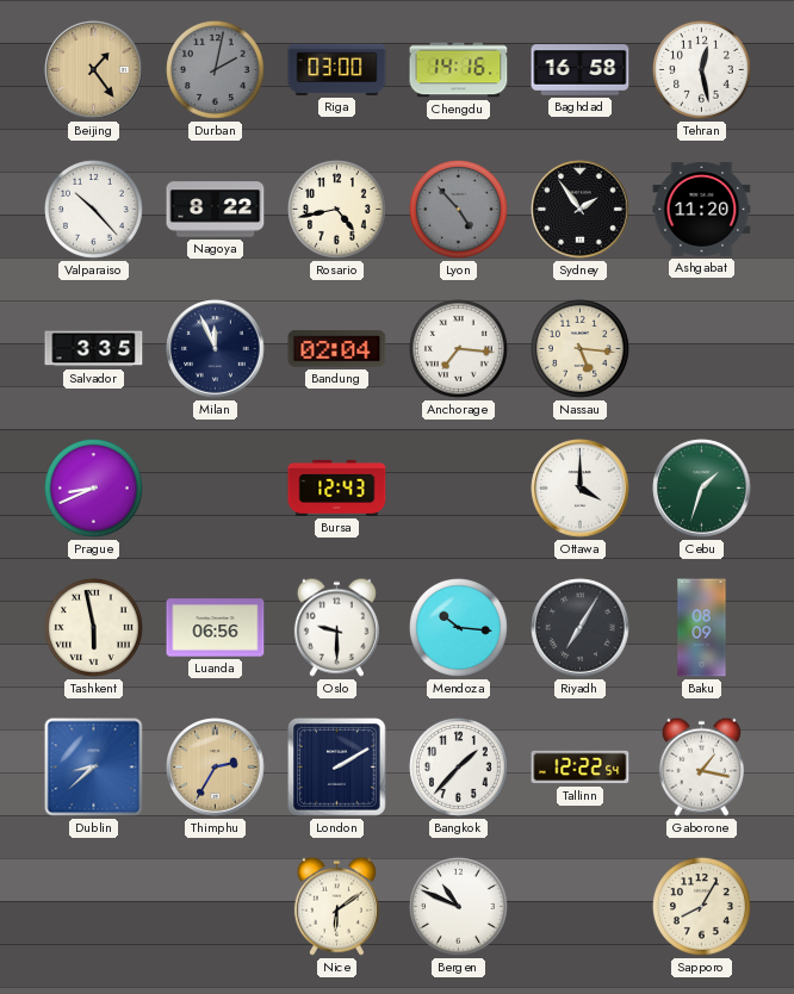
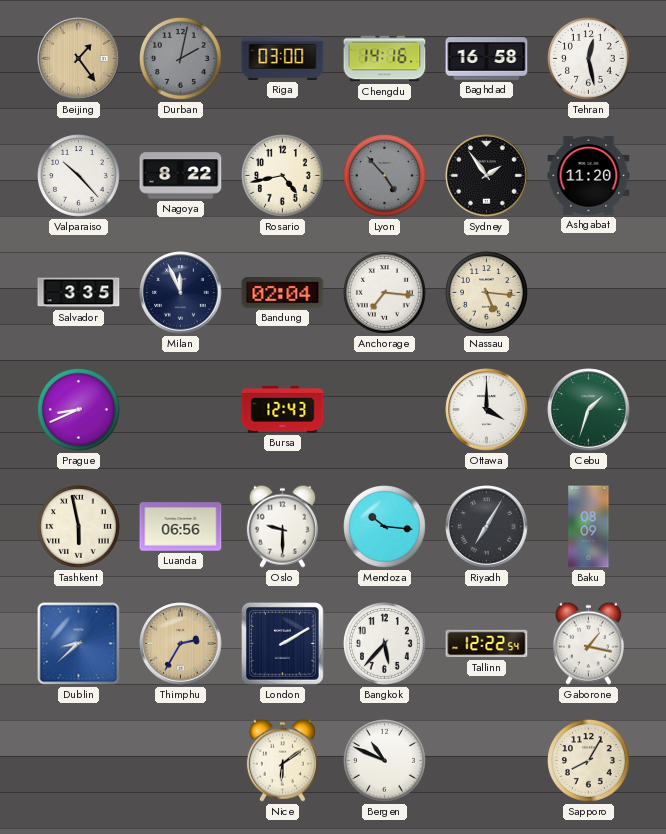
Bangkok: 1:37 -> 5:37
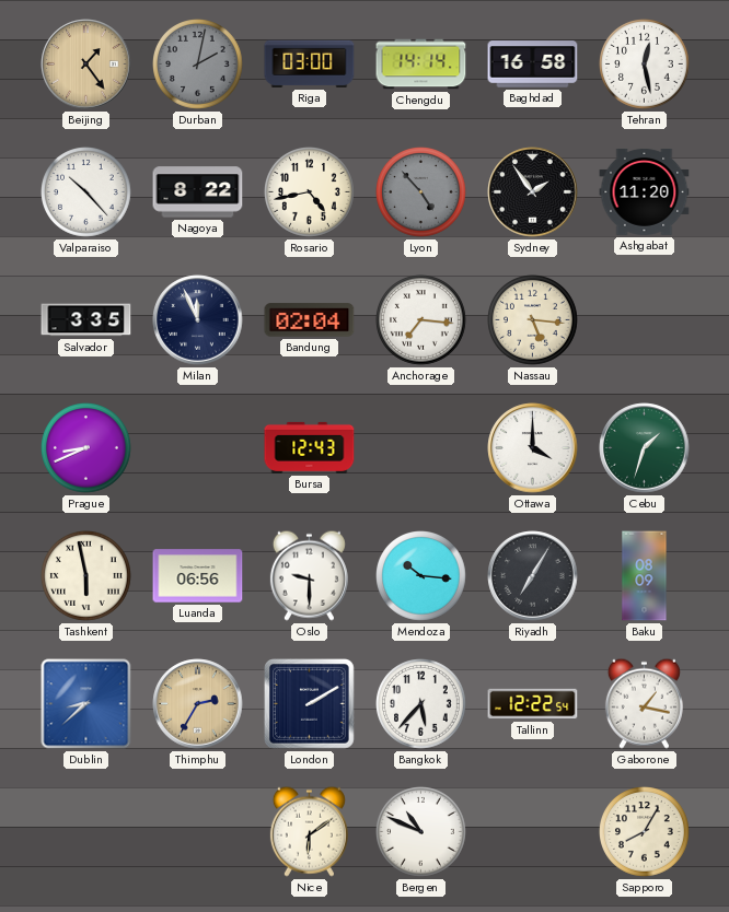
Chengdu: 14:16 -> 14:14
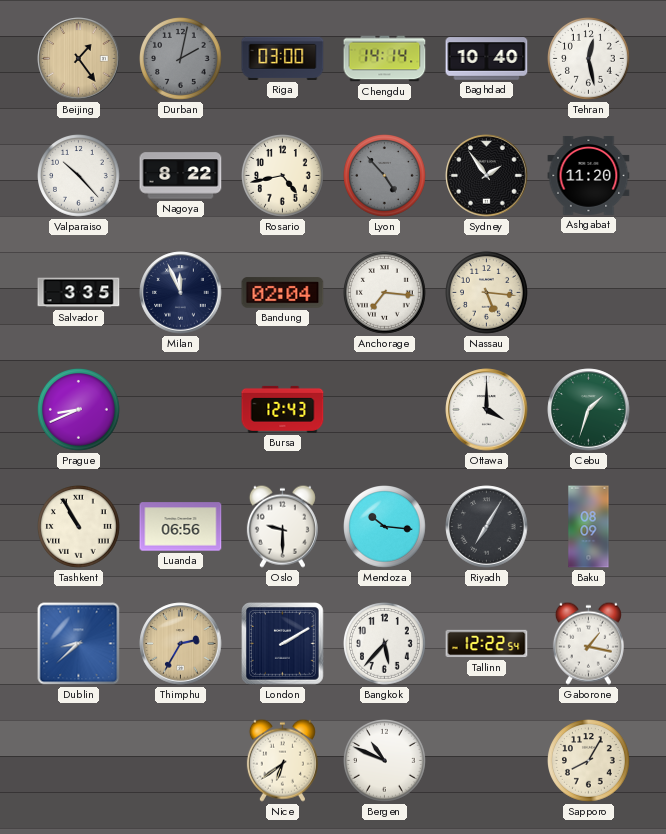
Baghdad: 16:58 -> 10:40
Tashkent: 5:58 -> 10:55
Nice: 6:09 -> 6:39
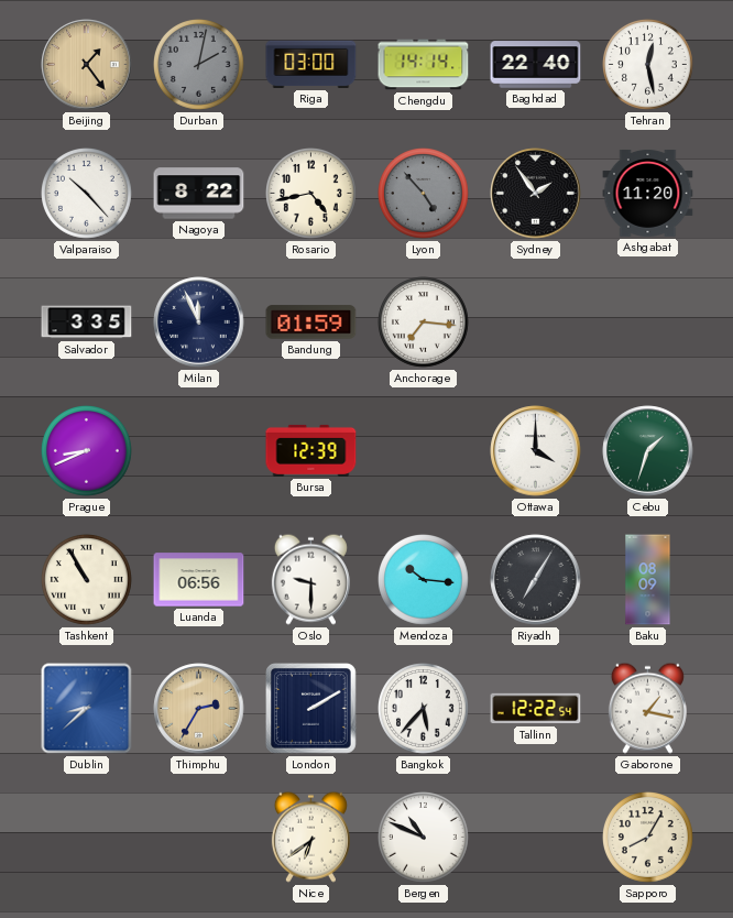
Baghdad: 10:40 -> 22:40
Bandung: 02:04 -> 01:59
Nassau: 5:16 -> none
Bursa: 12:43 -> 12:39
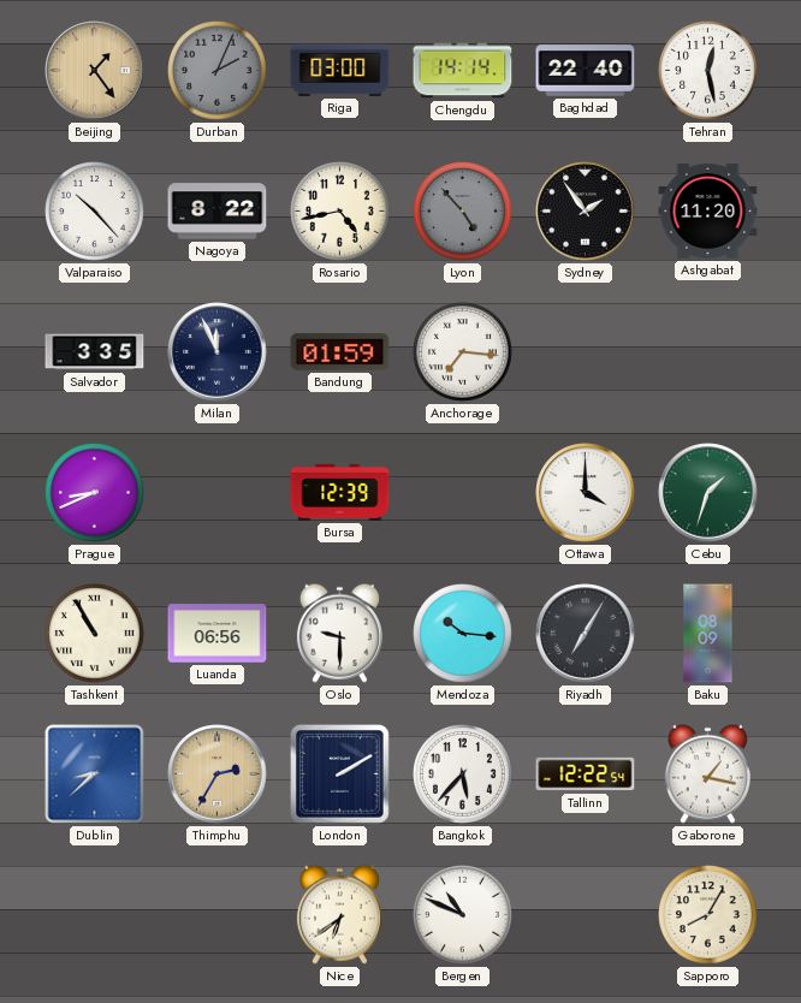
Durban: 2:02 -> 2:04
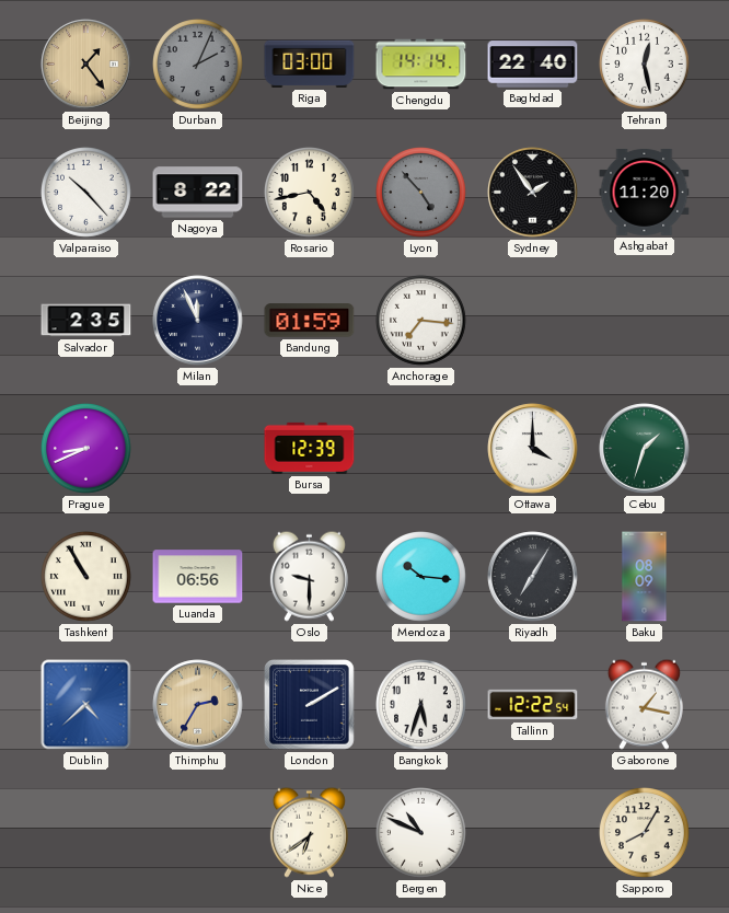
Salvador: 3:35 -> 2:35
Dublin: 8:38 -> 4:38
Bangkok: 5:37 -> 5:33
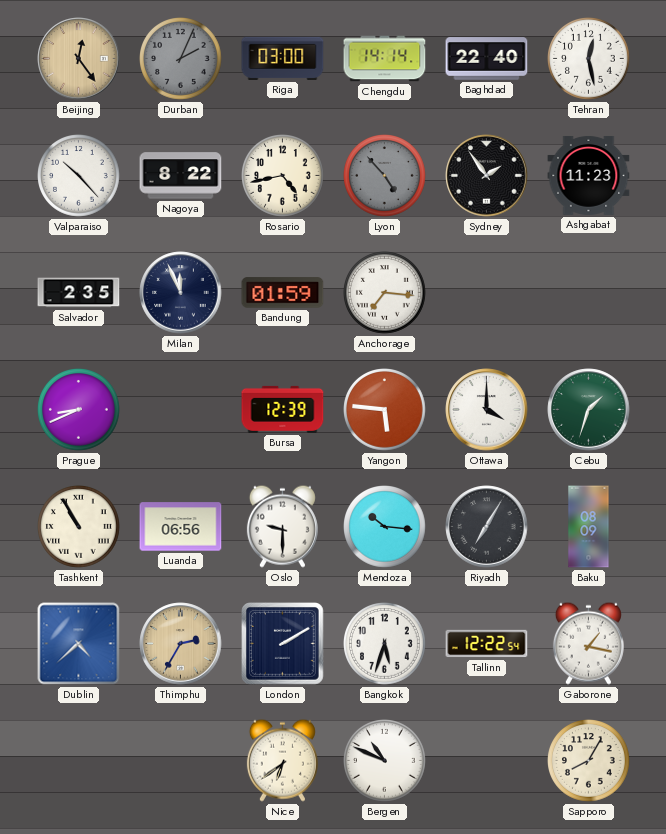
Beijing: 1:24 -> 12:24
Ashgabat: 11:20 -> 11:23
Yangon: none -> 5:46
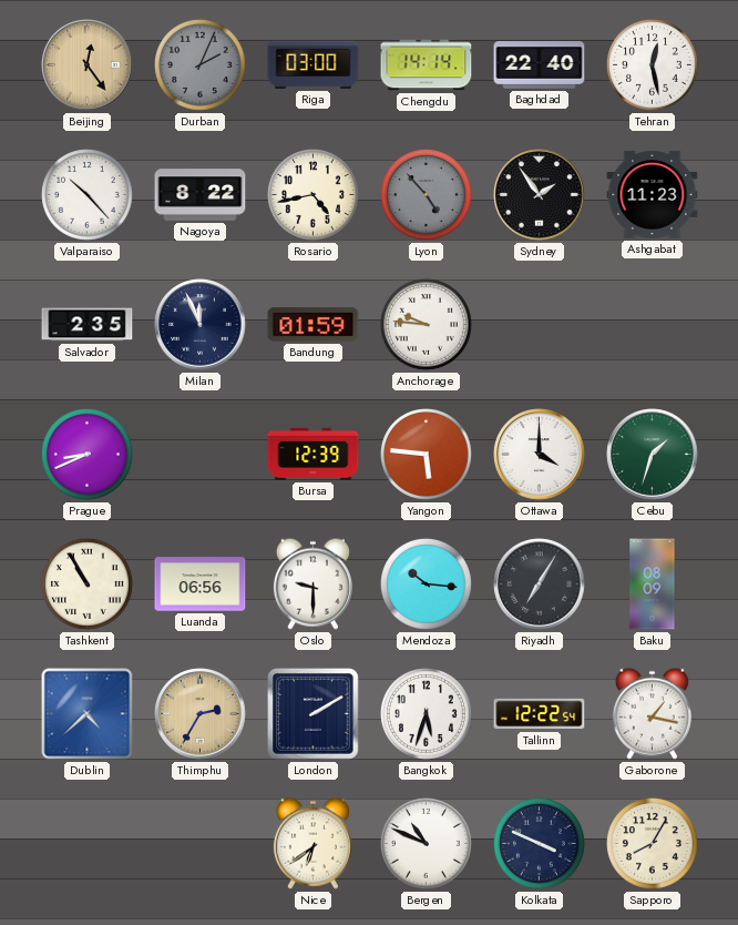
Anchorage: 7:16 -> 9:46
Kolkata: none -> 3:49
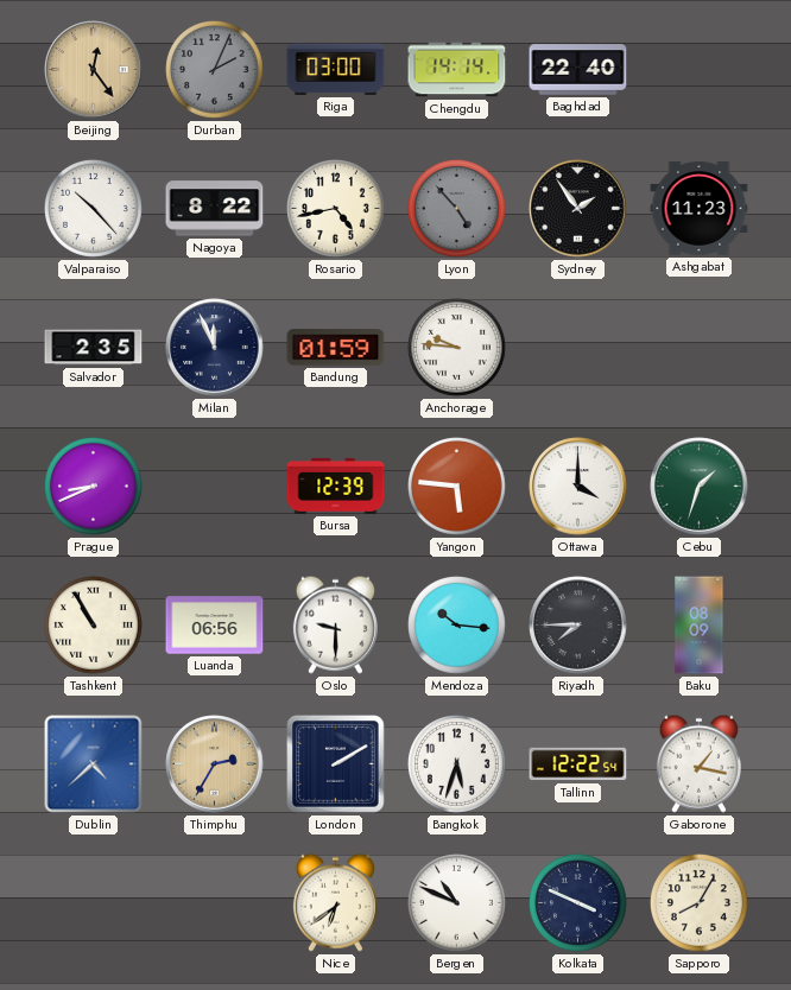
Tehran: 12:28 -> none
Riyadh: 7:05 -> 7:45
